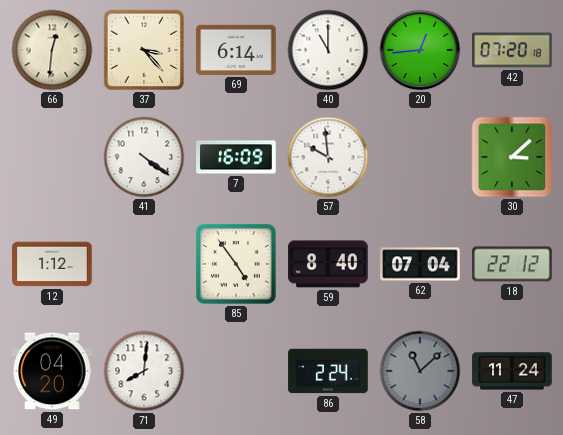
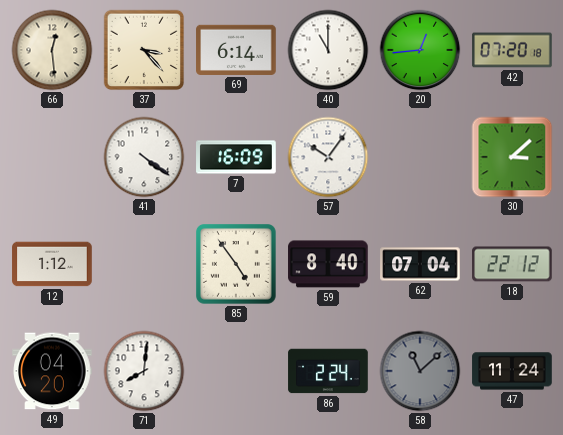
66: 12:31 -> 12:29
57: 9:59 -> 10:06
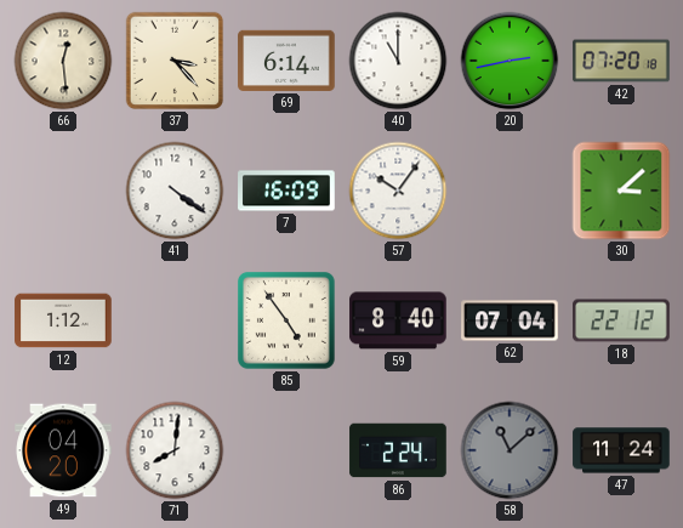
20: 12:44 -> 2:43
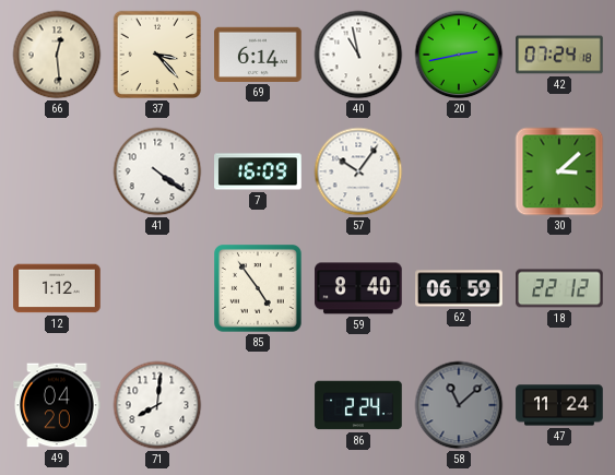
40: 11:00 -> 10:58
42: 07:20 -> 07:24
62: 07:04 -> 06:59
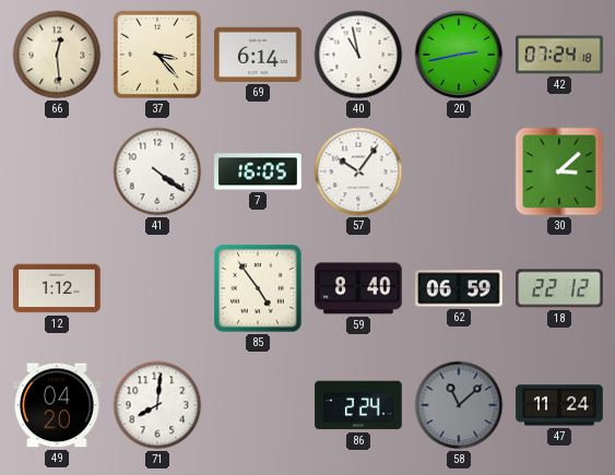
7: 16:09 -> 16:05
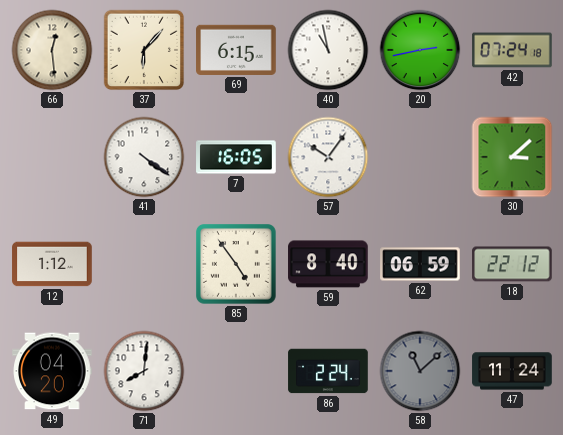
37: 3:23 -> 6:07
69: 6:14 -> 6:15
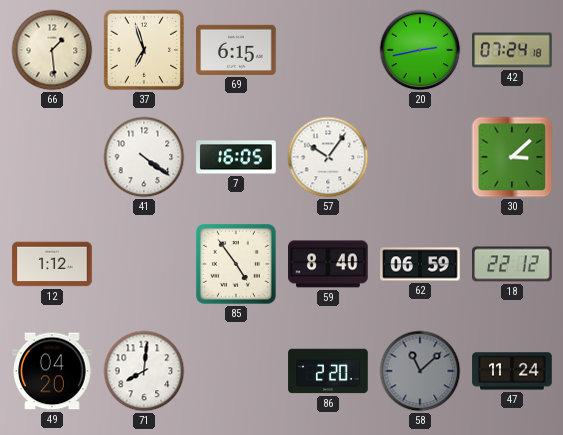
66: 12:29 -> 1:29
37: 6:07 -> 6:57
40: 10:58 -> none
86: 2:24 -> 2:20
